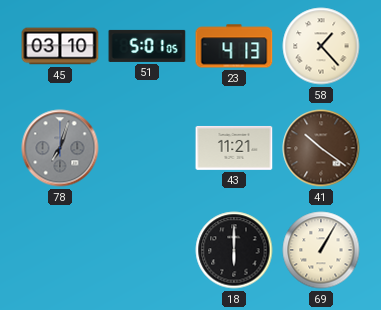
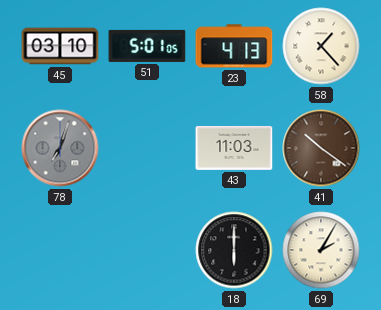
43: 11:21 -> 11:03
69: 1:05 -> 2:05
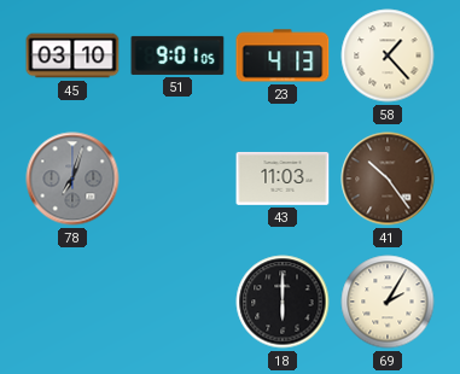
51: 5:01 -> 9:01
41: 10:21 -> 10:24
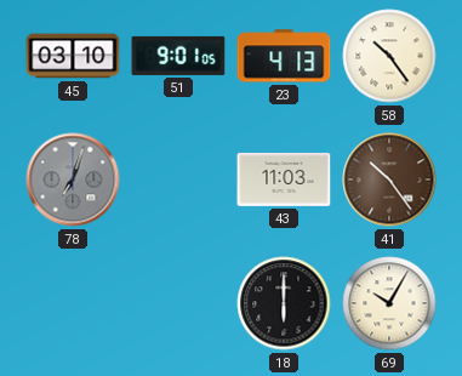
58: 1:23 -> 10:24
69: 2:05 -> 10:05
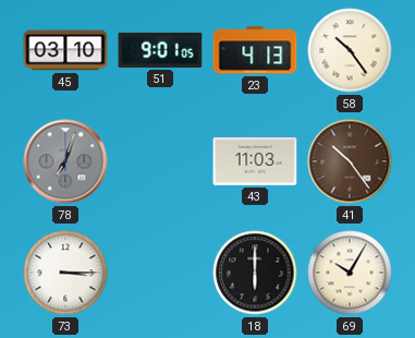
73: none -> 3:15
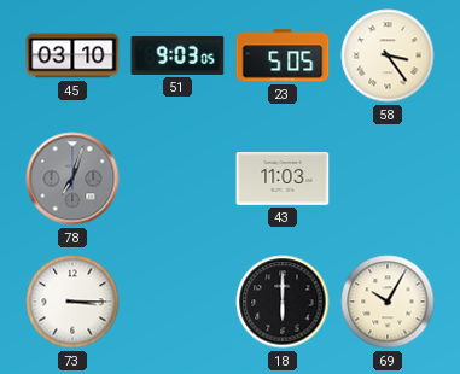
51: 9:01 -> 9:03
23: 4:13 -> 5:05
58: 10:24 -> 3:24
41: 10:24 -> none
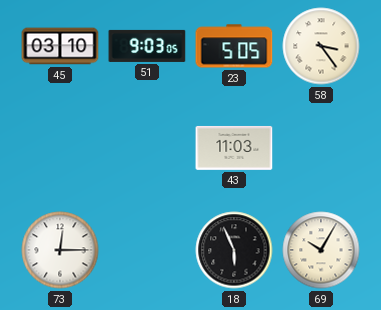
78: 7:03 -> none
73: 3:15 -> 12:15
18: 6:00 -> 5:56
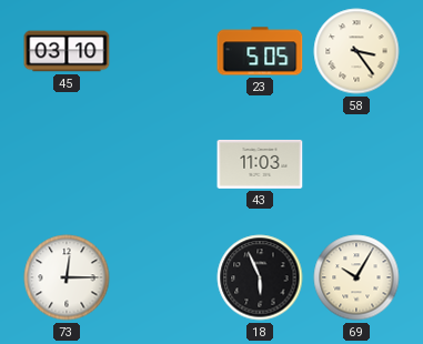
51: 9:03 -> none
